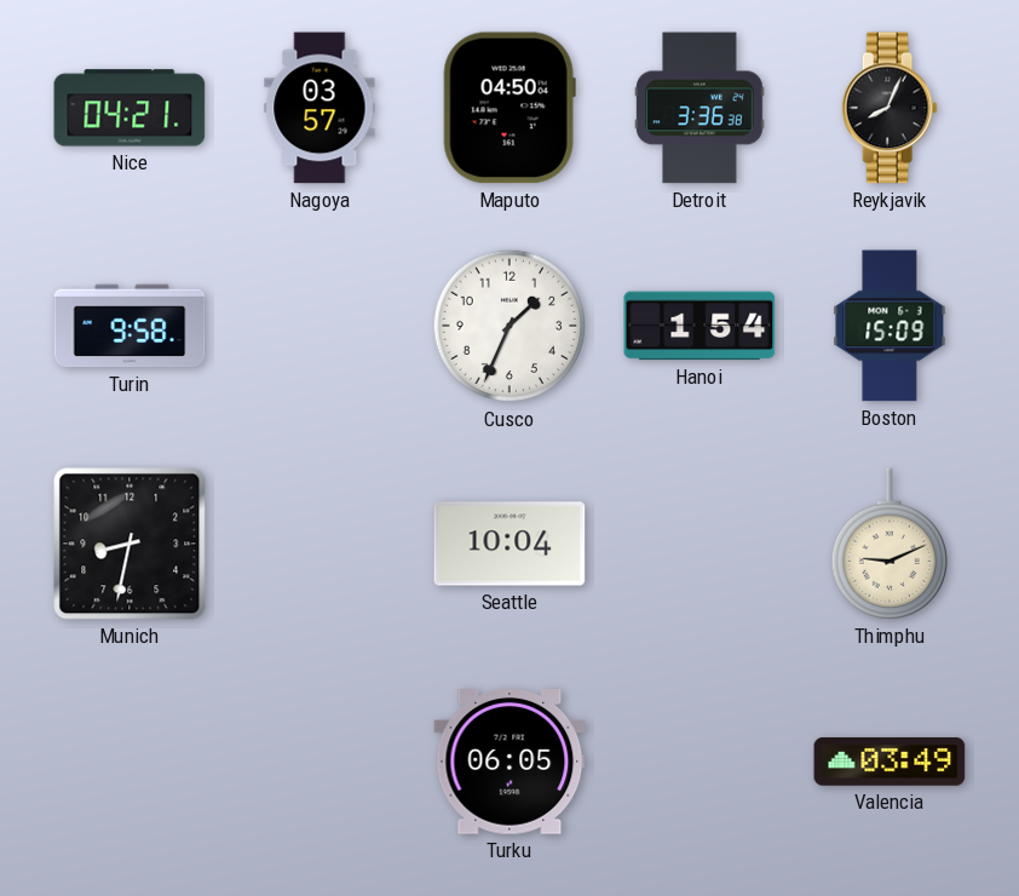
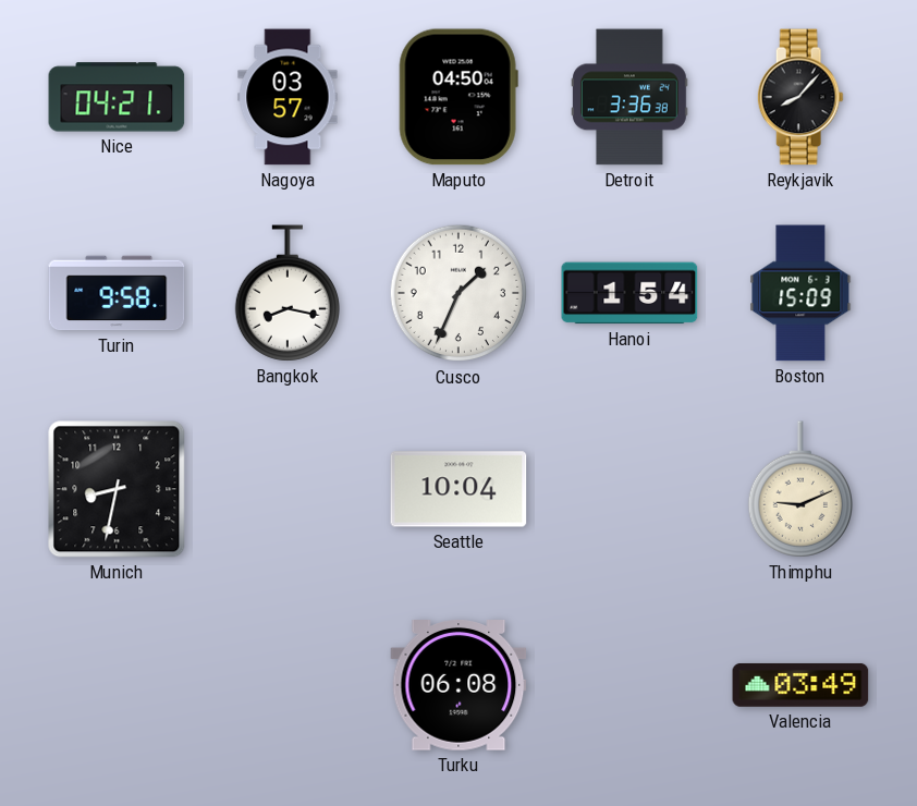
Reykjavik: 8:04 -> 8:07
Bangkok: none -> 8:17
Turku: 06:05 -> 06:08
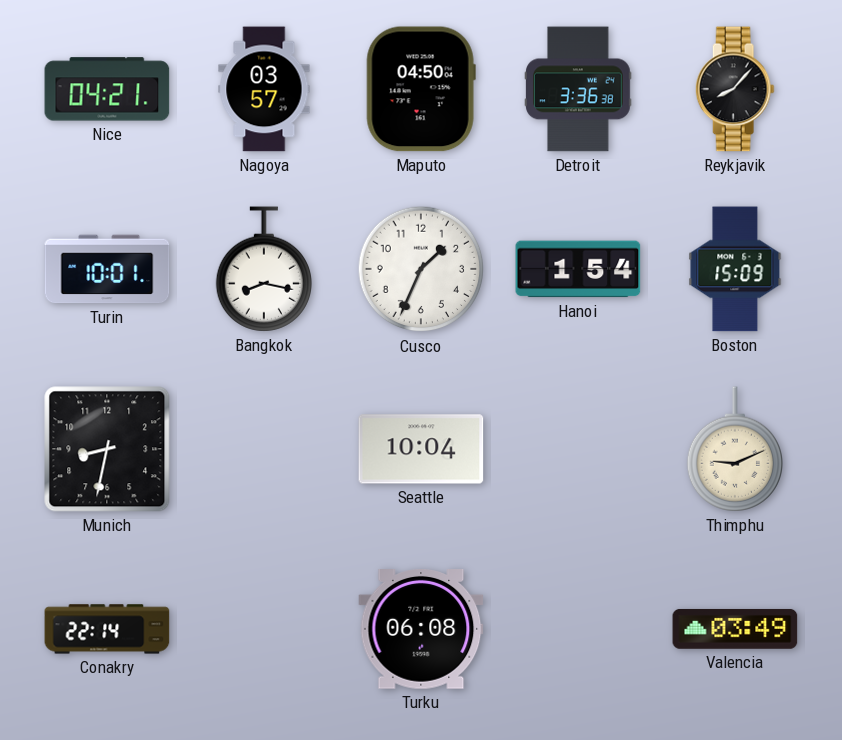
Turin: 9:58 -> 10:01
Conakry: none -> 22:14
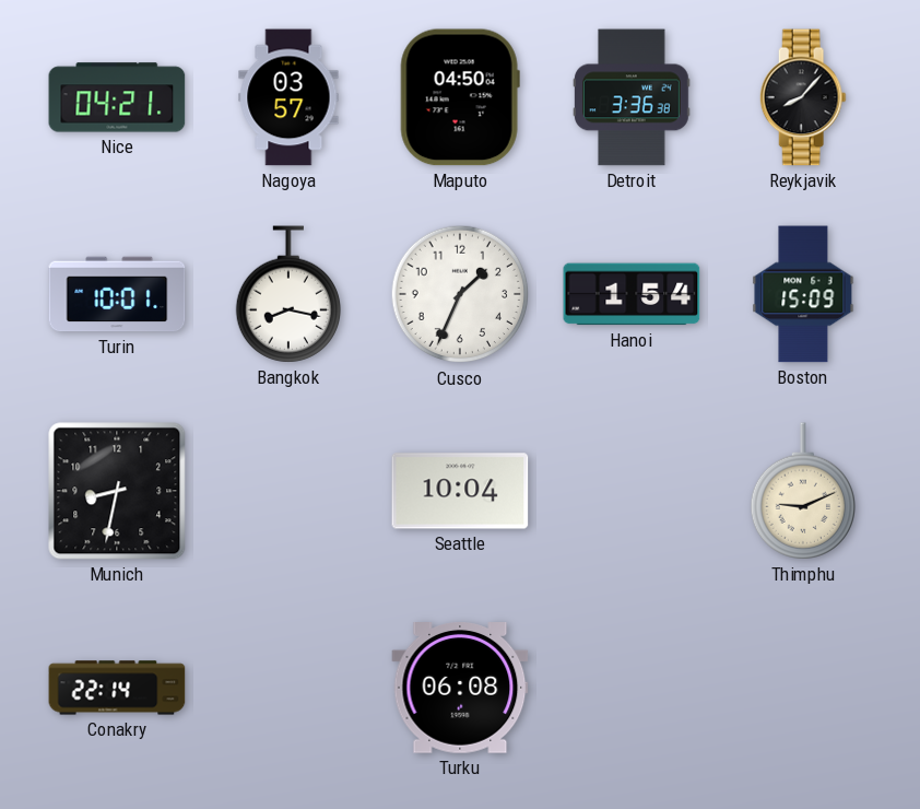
Valencia: 03:49 -> none
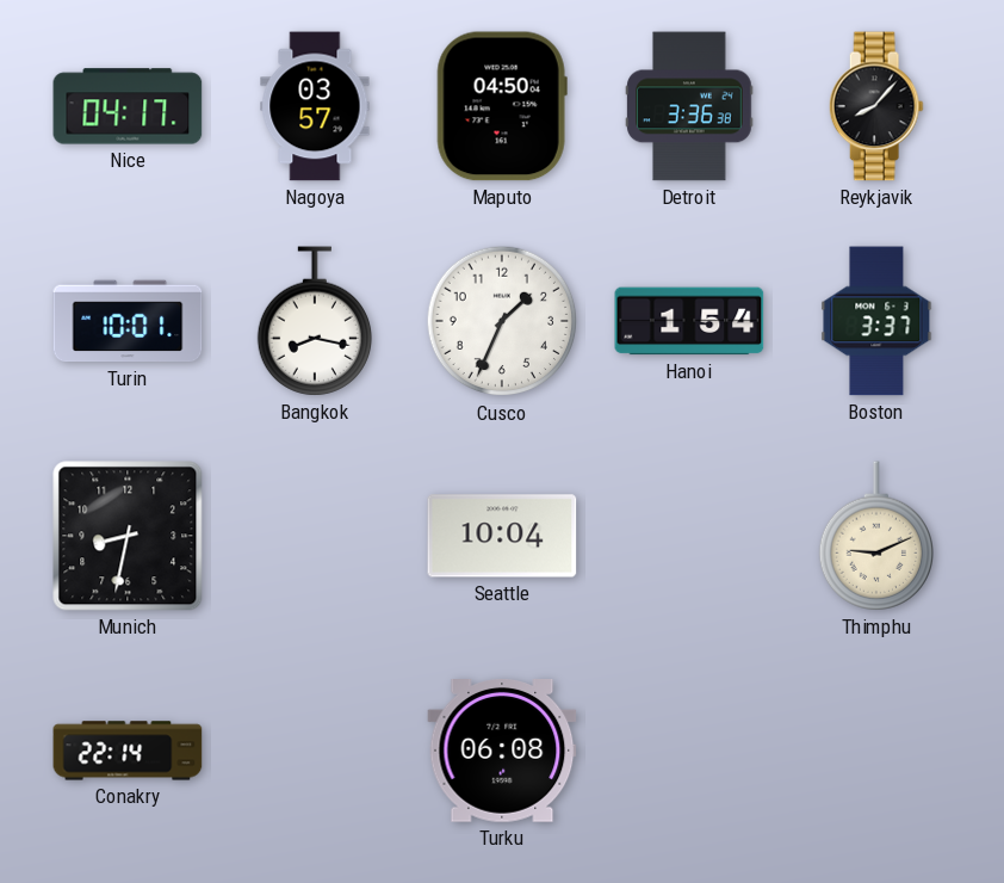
Nice: 04:21 -> 04:17
Boston: 15:09 -> 3:37
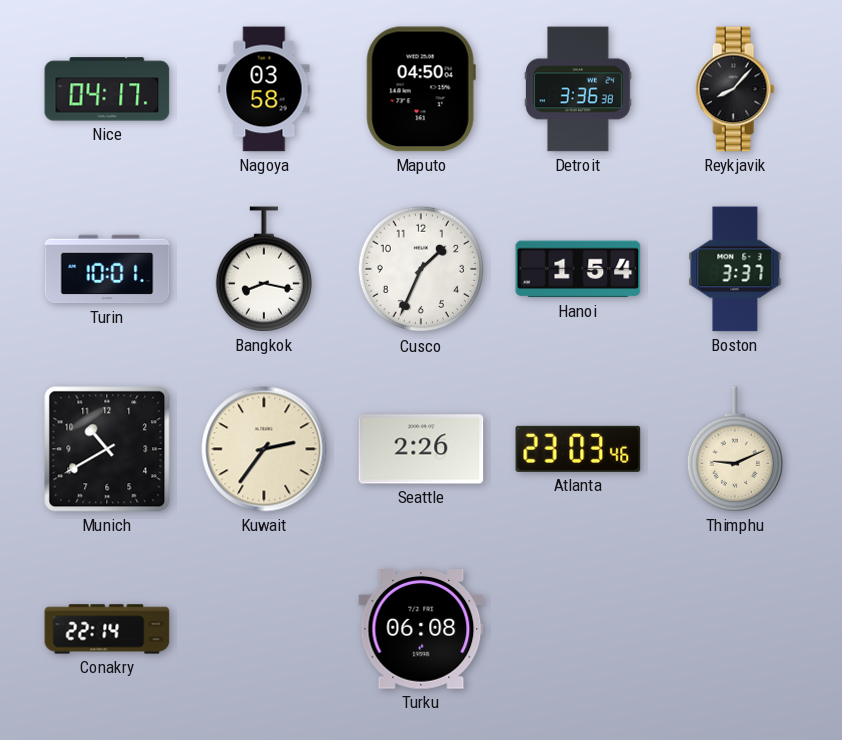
Nagoya: 03:57 -> 03:58
Munich: 8:32 -> 10:40
Kuwait: none -> 2:36
Seattle: 10:04 -> 2:26
Atlanta: none -> 23:03
